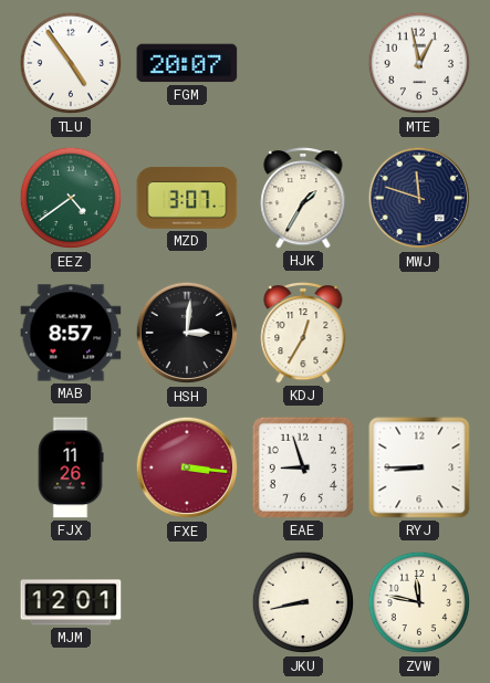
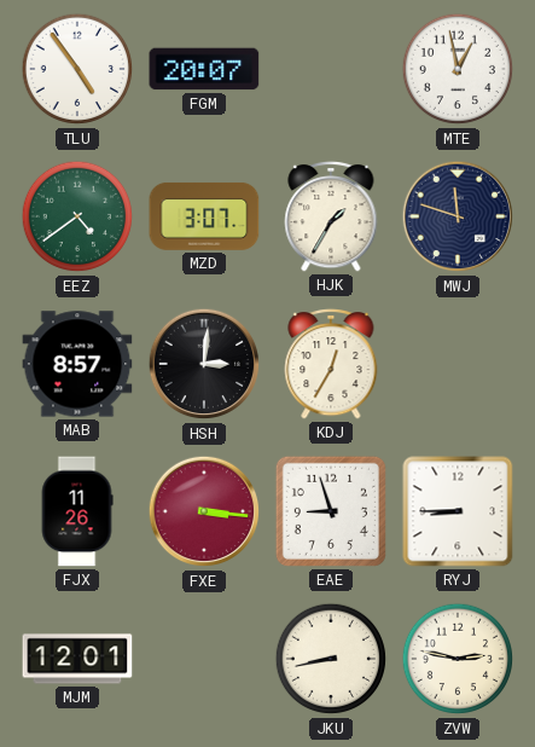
ZVW: 11:47 -> 2:47
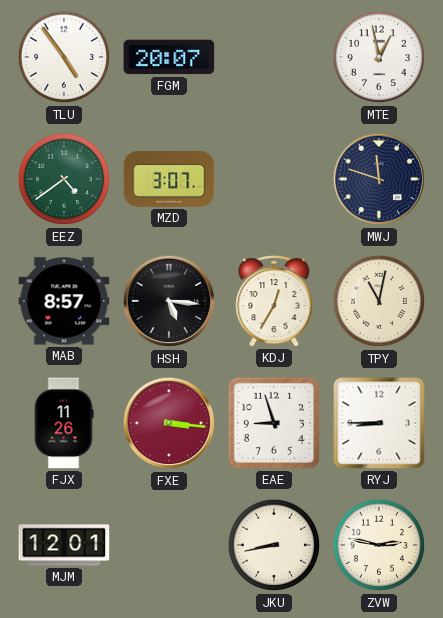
HJK: 1:35 -> none
HSH: 3:01 -> 5:16
TPY: none -> 11:02
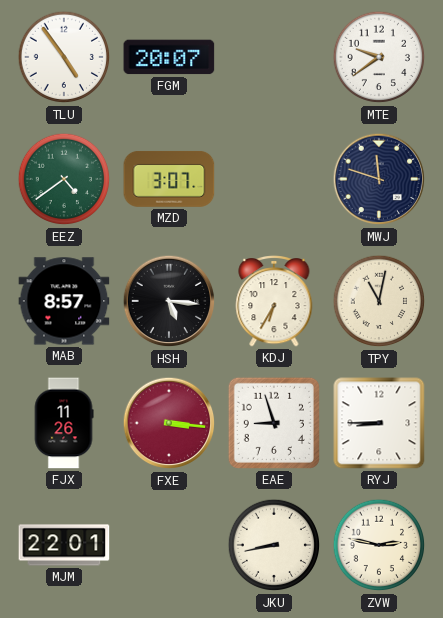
MTE: 12:58 -> 9:39
KDJ: 12:35 -> 6:35
MJM: 12:01 -> 22:01
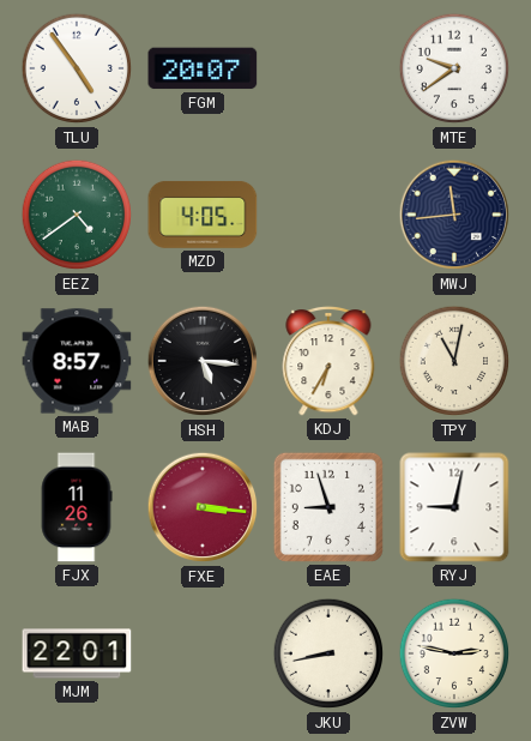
MZD: 3:07 -> 4:05
MWJ: 11:48 -> 11:44
RYJ: 8:45 -> 9:02
